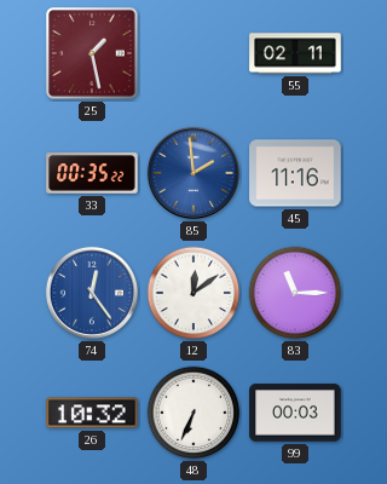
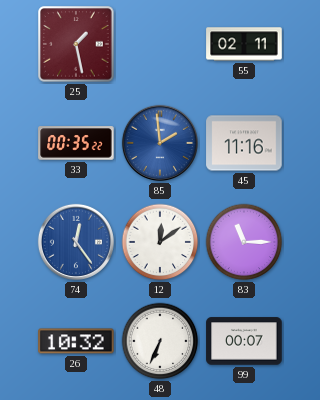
99: 00:03 -> 00:07
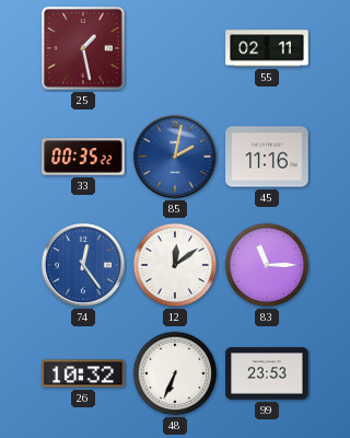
85: 1:59 -> 2:02
99: 00:07 -> 23:53
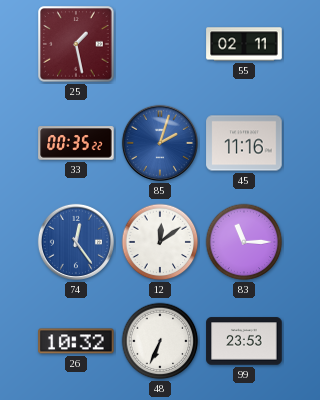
85: 2:02 -> 2:03
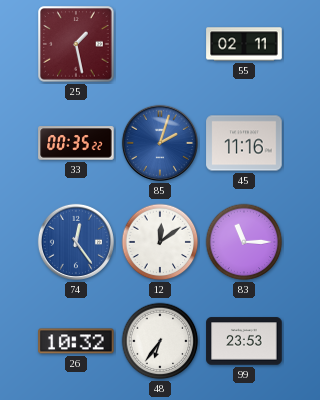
48: 6:34 -> 6:36
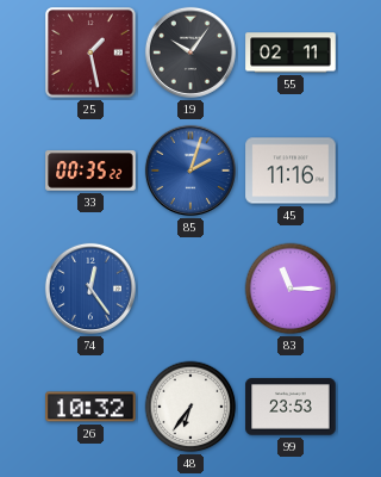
19: none -> 10:06
12: 12:09 -> none
